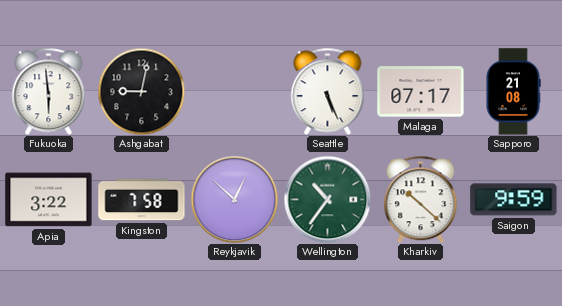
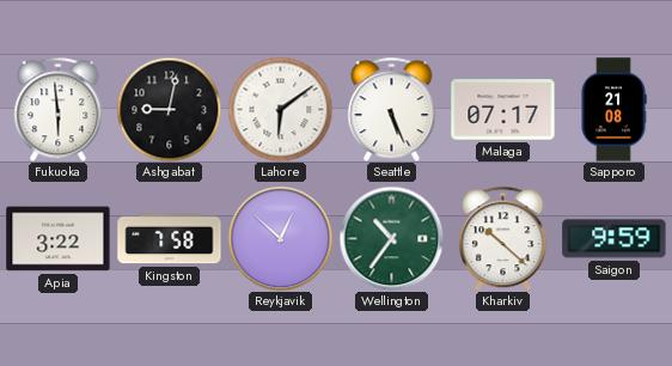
Lahore: none -> 6:09
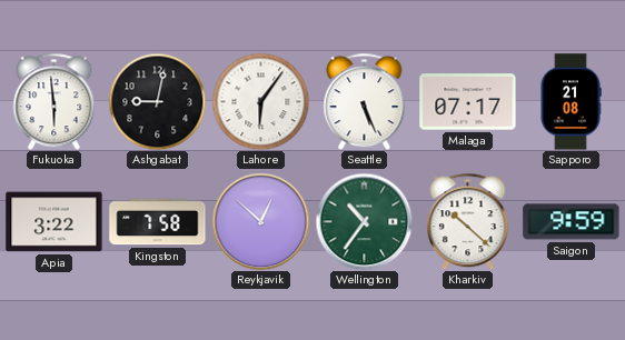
Lahore: 6:09 -> 6:06
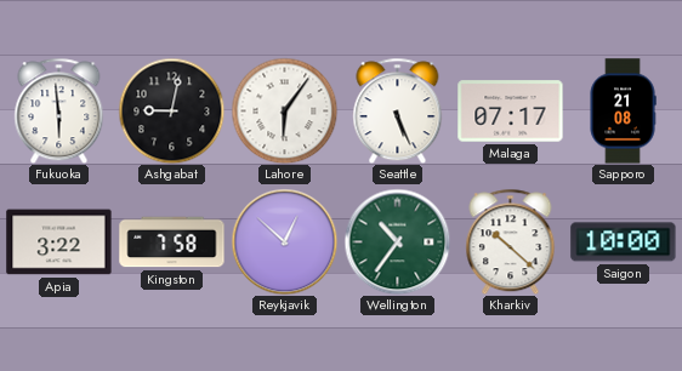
Saigon: 9:59 -> 10:00
